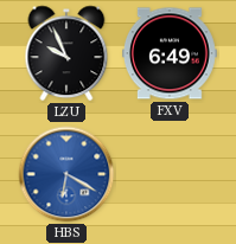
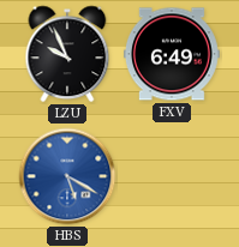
HBS: 6:20 -> 5:20
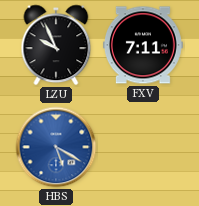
FXV: 6:49 -> 7:11
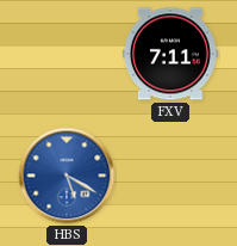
LZU: 9:56 -> none
